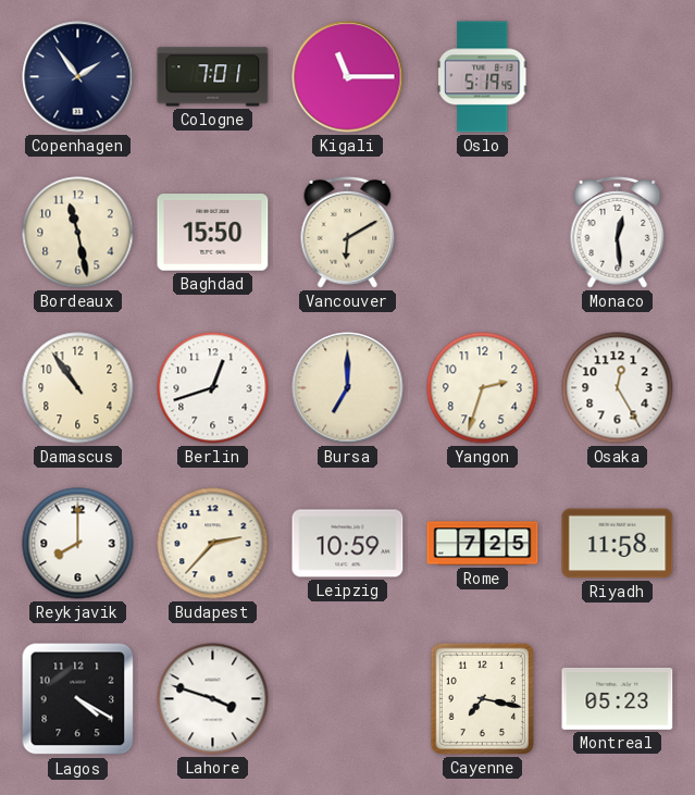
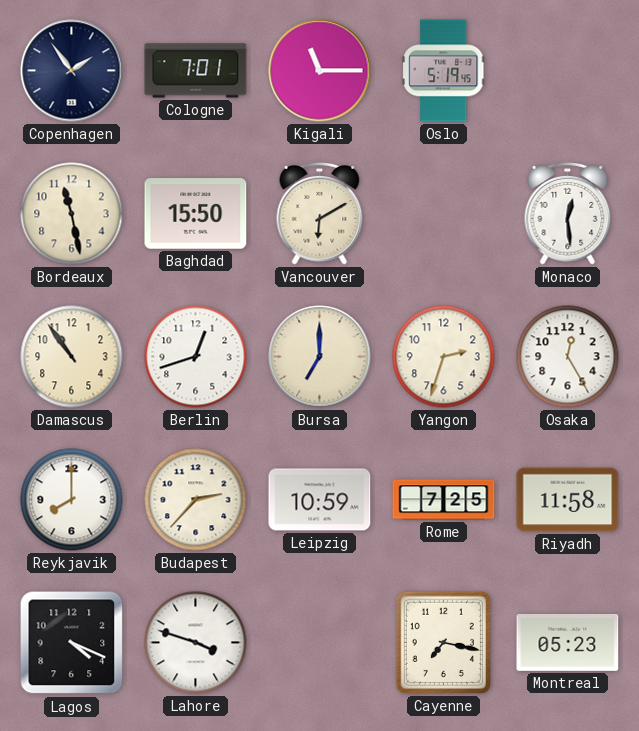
Lagos: 4:20 -> 4:19
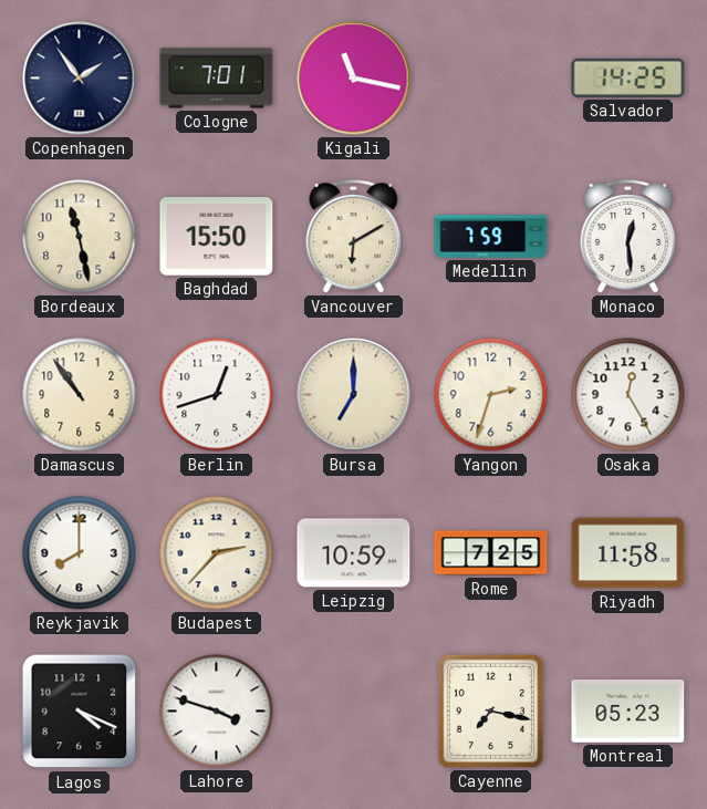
Kigali: 11:15 -> 11:17
Oslo: 5:19 -> none
Salvador: none -> 14:25
Medellin: none -> 7:59
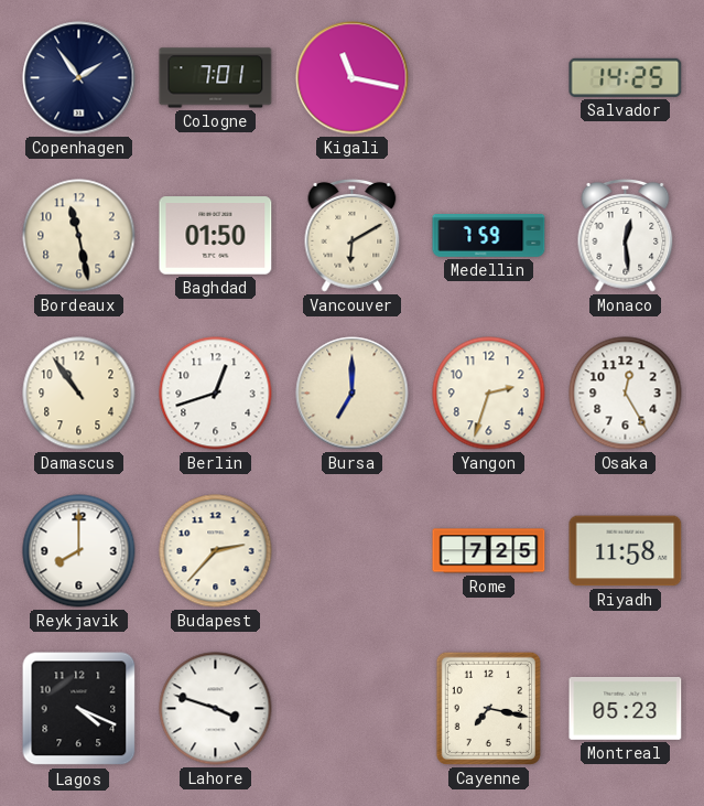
Baghdad: 15:50 -> 01:50
Leipzig: 10:59 -> none
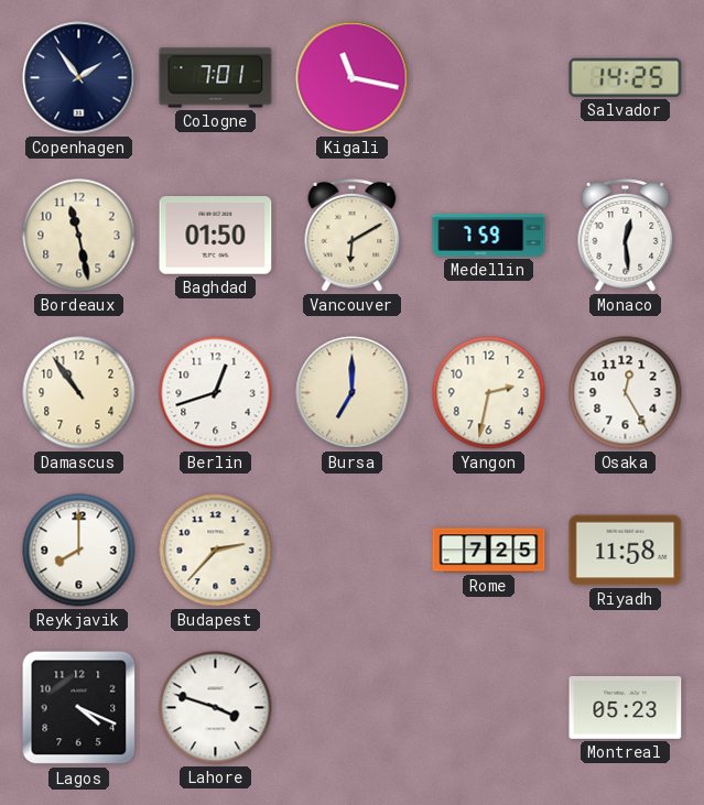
Yangon: 2:33 -> 2:32
Cayenne: 7:17 -> none
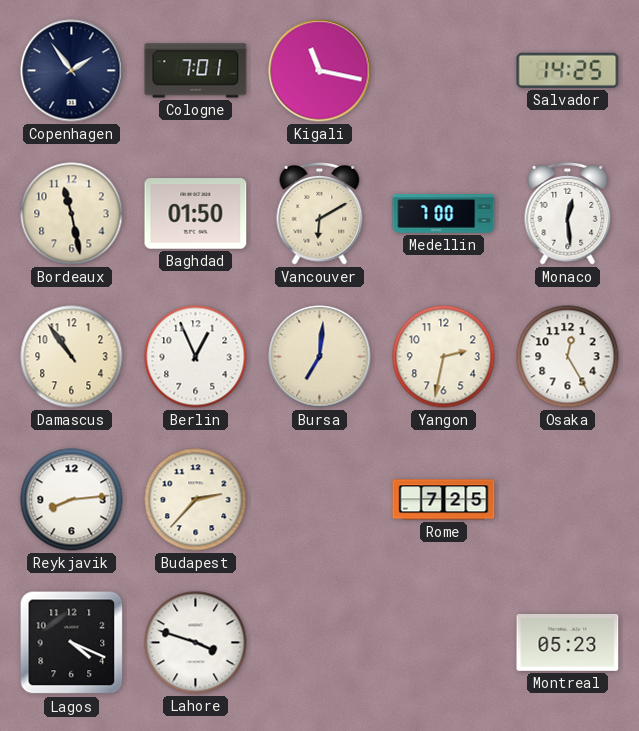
Medellin: 7:59 -> 7:00
Berlin: 12:42 -> 12:56
Bursa: 7:00 -> 7:01
Reykjavik: 8:00 -> 8:14
Riyadh: 11:58 -> none
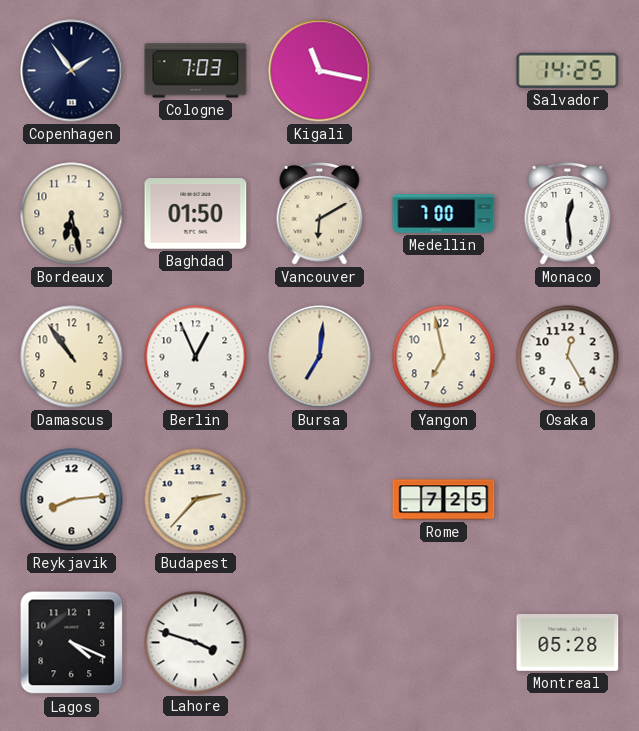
Cologne: 7:01 -> 7:03
Bordeaux: 11:28 -> 6:28
Yangon: 2:32 -> 6:58
Montreal: 05:23 -> 05:28
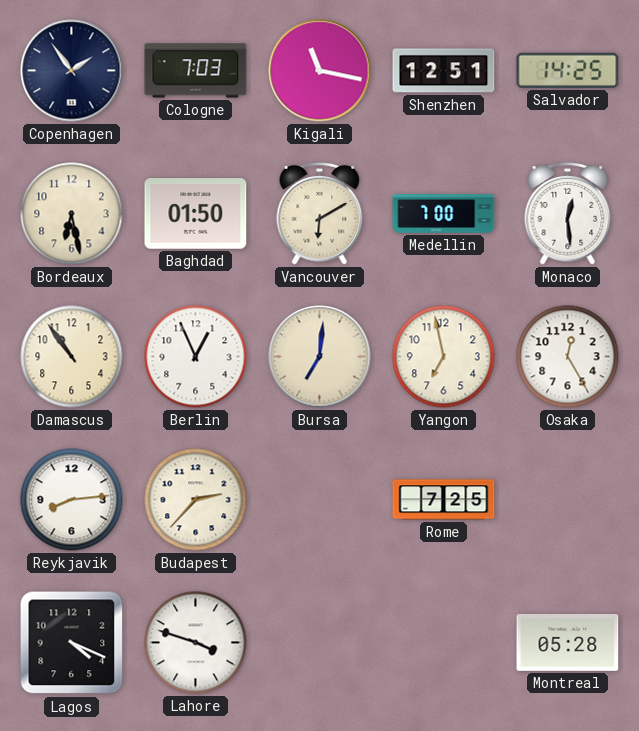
Shenzhen: none -> 12:51
